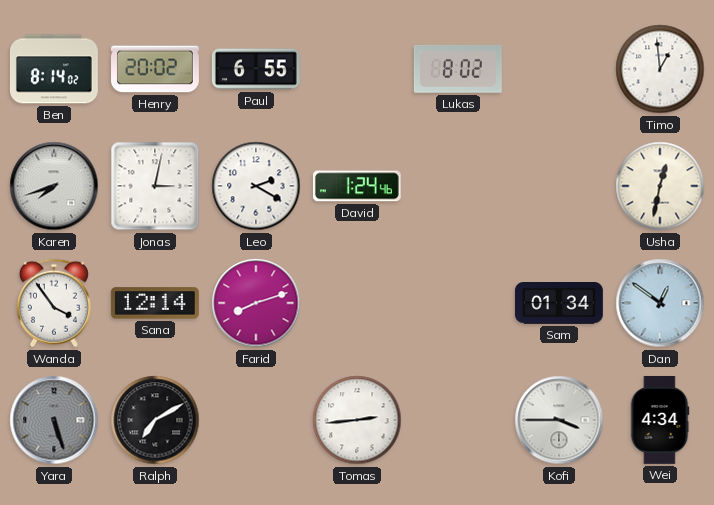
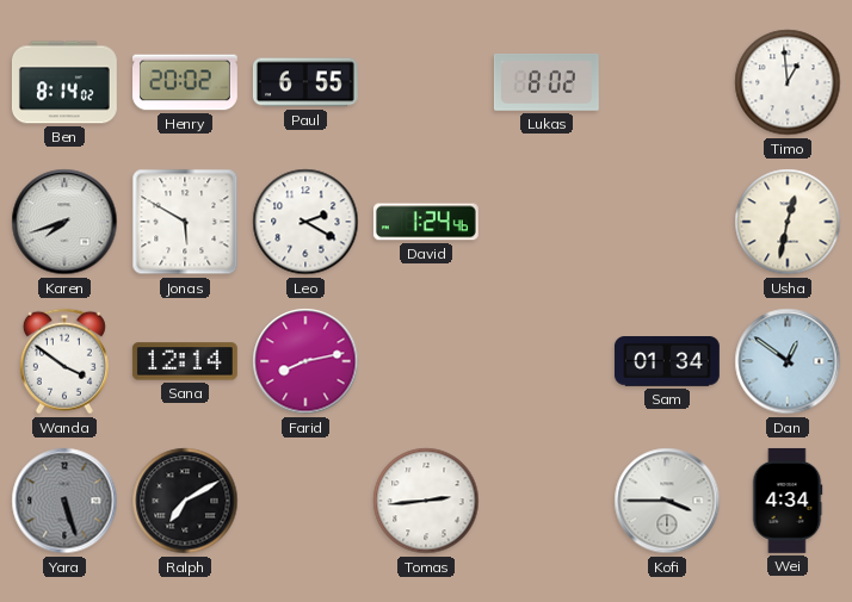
Jonas: 3:02 -> 5:50
Wanda: 3:54 -> 3:51
Farid: 8:12 -> 8:13
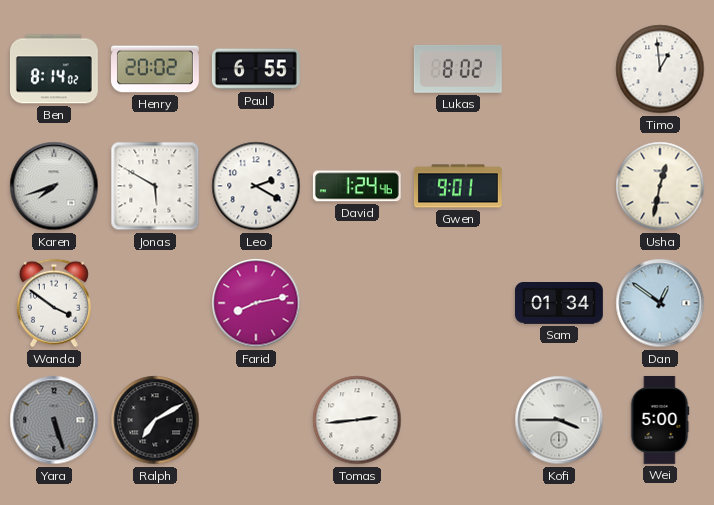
Gwen: none -> 9:01
Sana: 12:14 -> none
Wei: 4:34 -> 5:00
